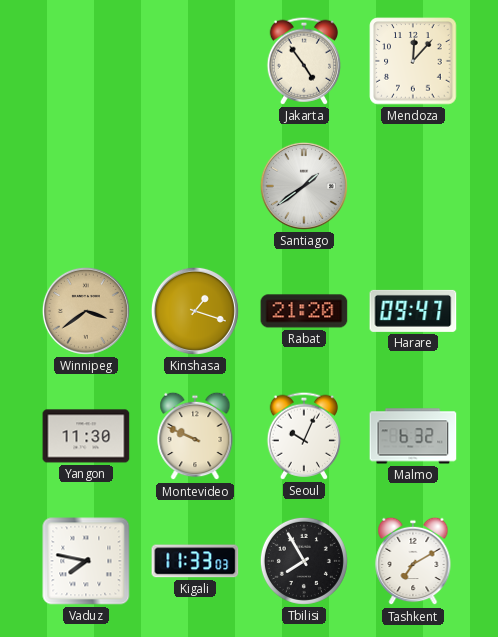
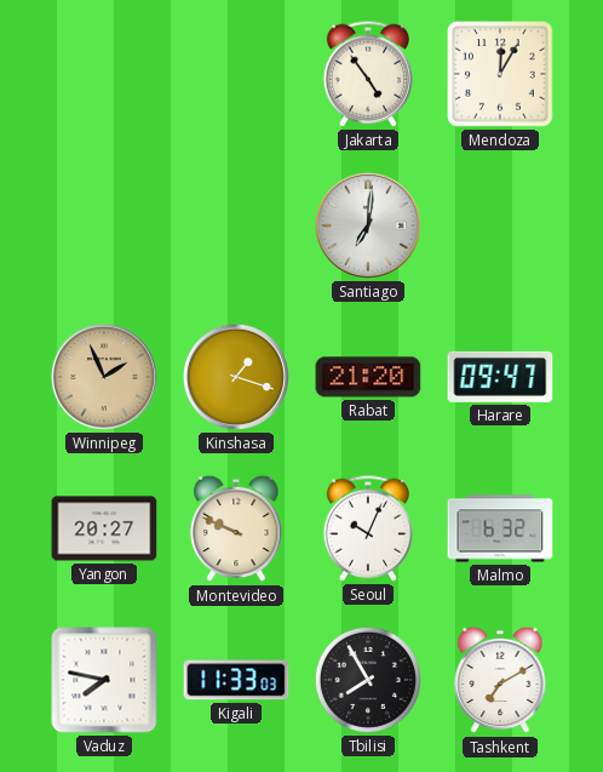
Mendoza: 12:07 -> 12:05
Santiago: 1:39 -> 7:01
Winnipeg: 3:39 -> 1:56
Yangon: 11:30 -> 20:27
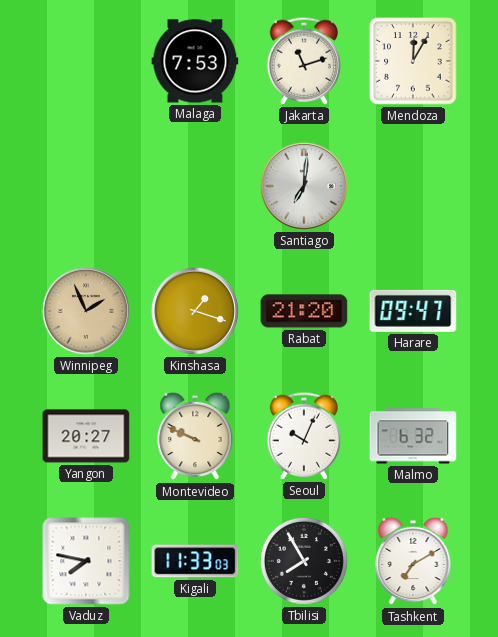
Malaga: none -> 7:53
Jakarta: 4:54 -> 11:12
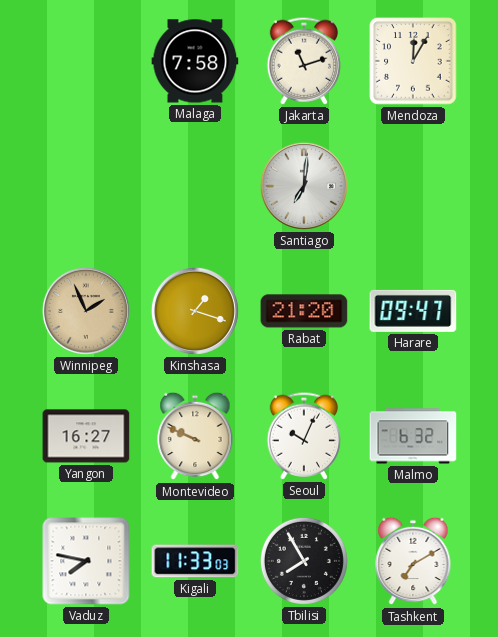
Malaga: 7:53 -> 7:58
Yangon: 20:27 -> 16:27
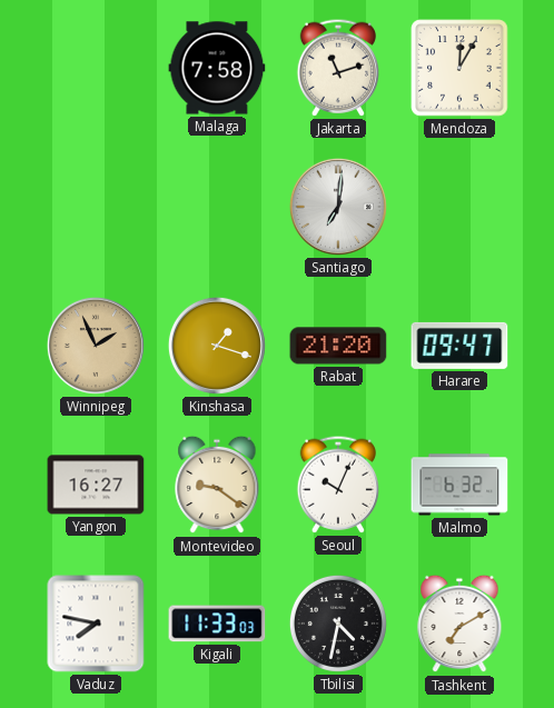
Montevideo: 9:49 -> 9:21
Tbilisi: 7:55 -> 4:32
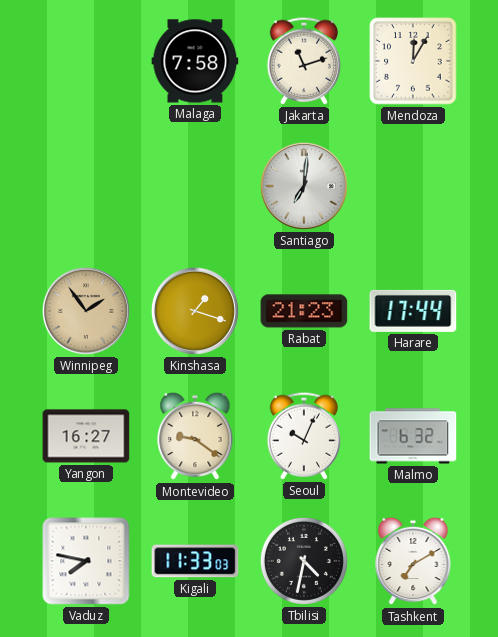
Winnipeg: 1:56 -> 1:54
Rabat: 21:20 -> 21:23
Harare: 09:47 -> 17:44
